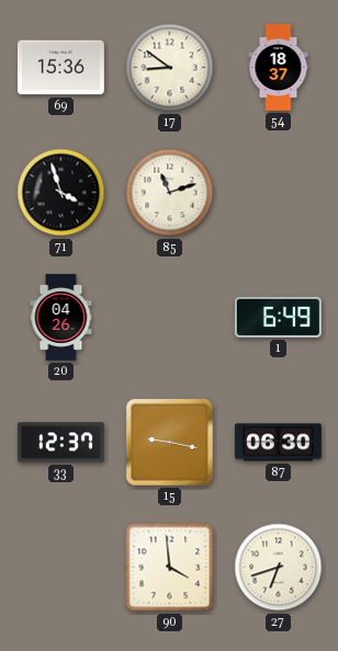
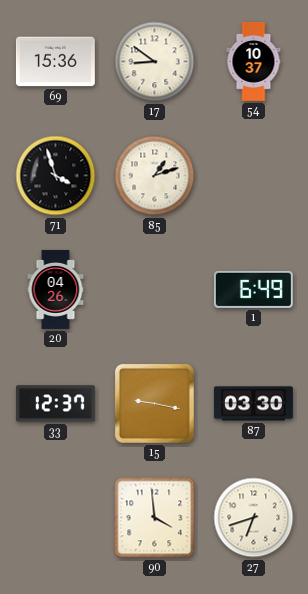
54: 18:37 -> 10:37
85: 11:12 -> 1:12
87: 06:30 -> 03:30
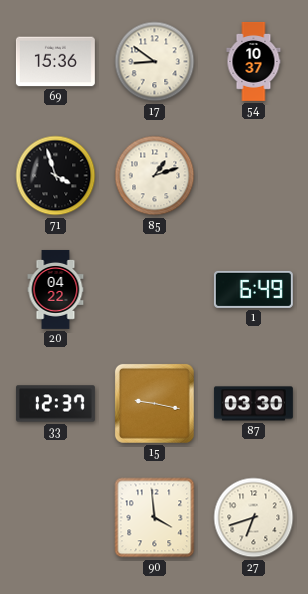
20: 04:26 -> 04:22
